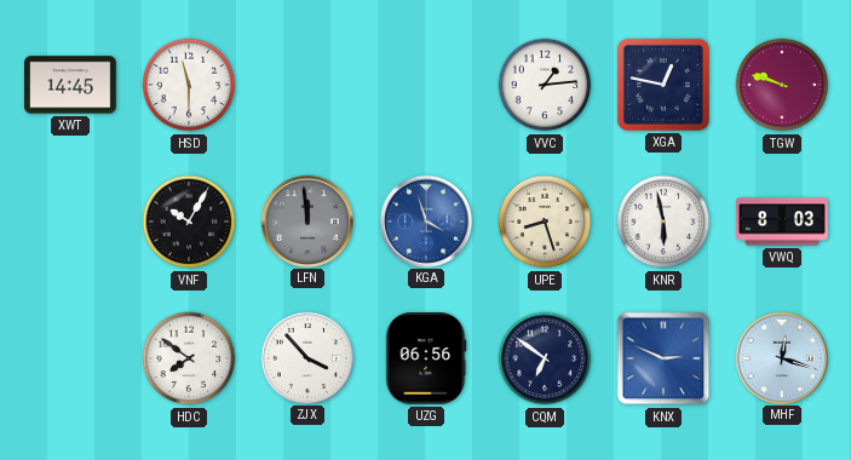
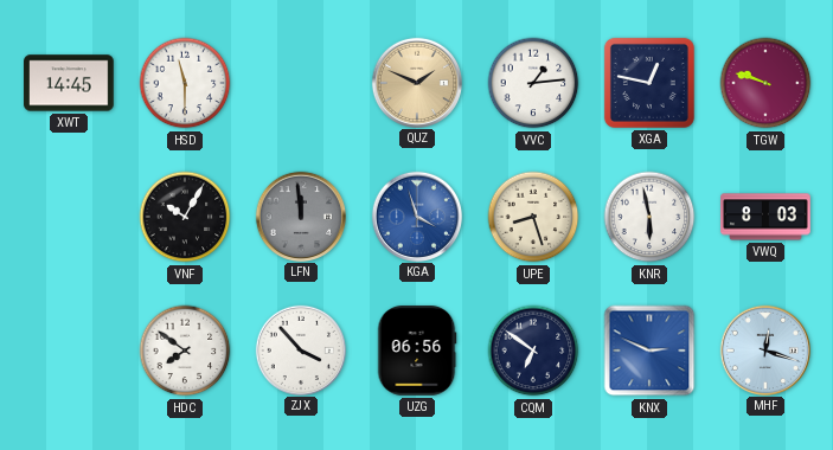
QUZ: none -> 1:49
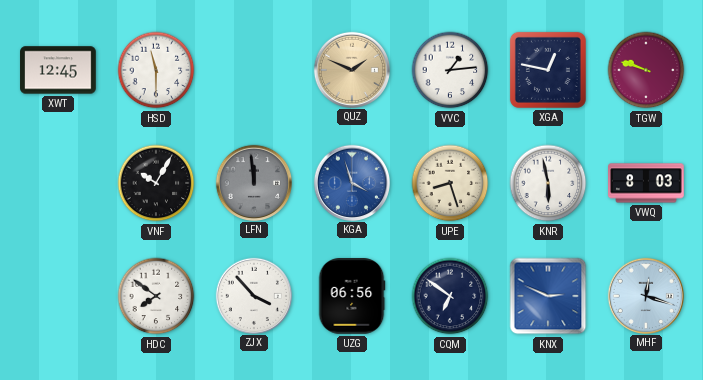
XWT: 14:45 -> 12:45
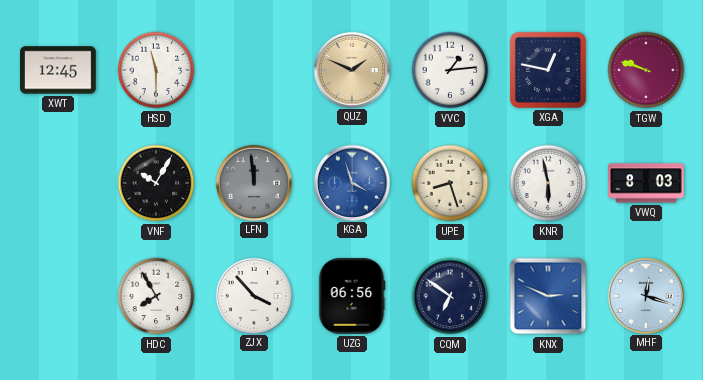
HDC: 7:51 -> 7:55
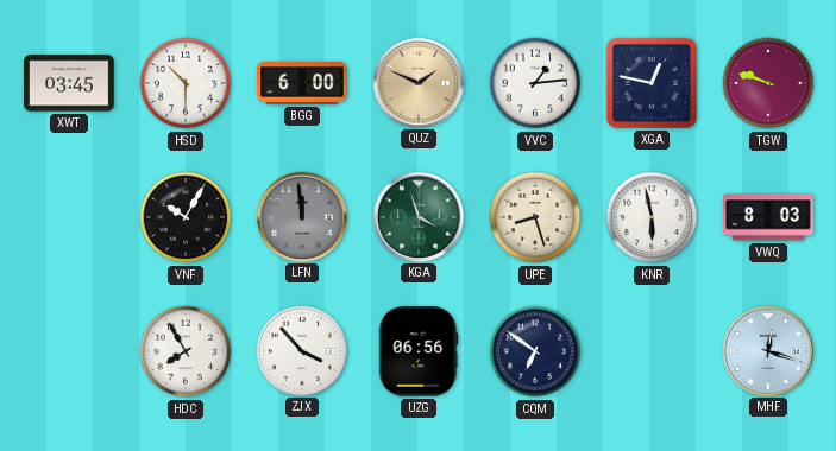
XWT: 12:45 -> 03:45
HSD: 11:30 -> 10:30
BGG: none -> 6:00
KGA dial: blue -> green
KNX: 2:49 -> none
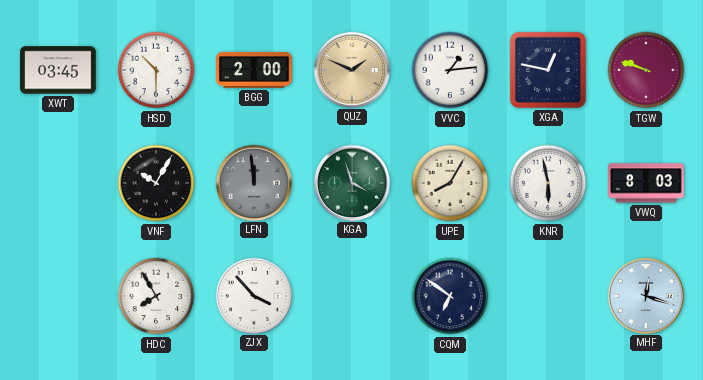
BGG: 6:00 -> 2:00
UPE: 8:27 -> 8:05
UZG: 06:56 -> none
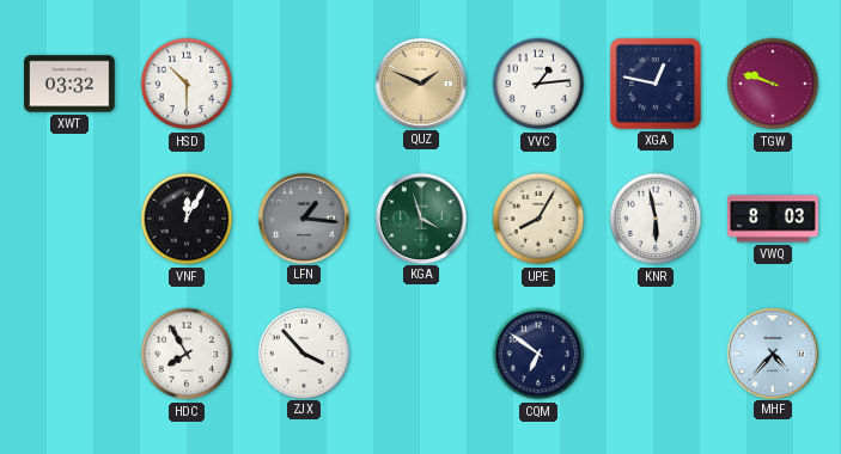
XWT: 03:45 -> 03:32
BGG: 2:00 -> none
VNF: 10:05 -> 12:05
LFN: 11:59 -> 1:16
MHF: 12:18 -> 4:37
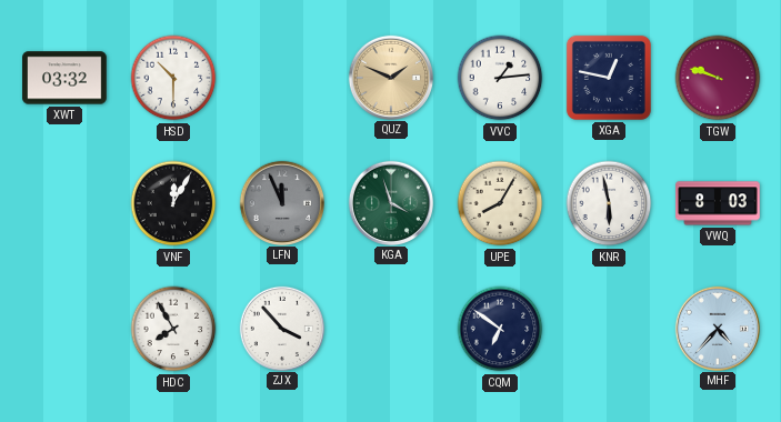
LFN: 1:16 -> 11:56
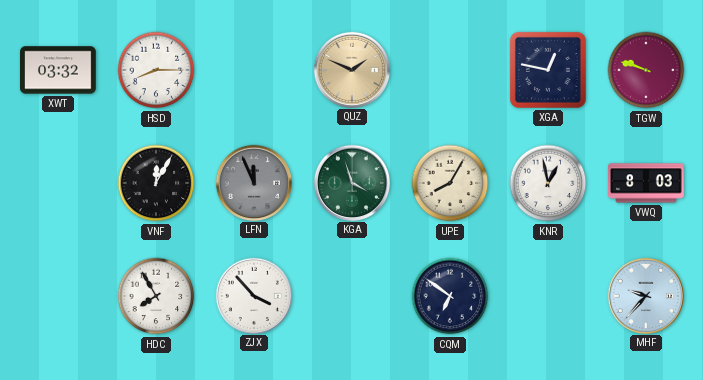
HSD: 10:30 -> 8:15
VVC: 1:14 -> none
KNR: 5:58 -> 12:58
MHF: 4:37 -> 9:37
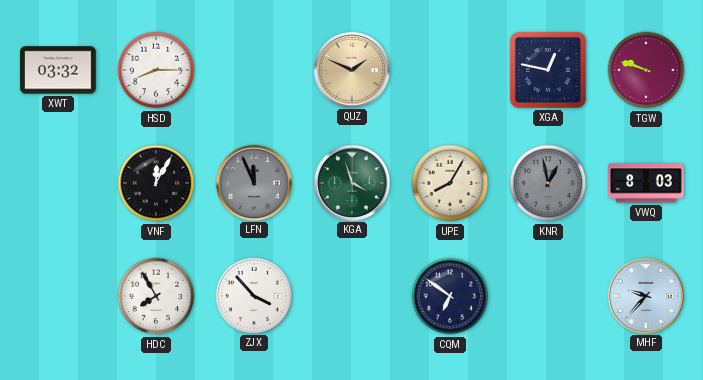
KNR dial: white -> grey
